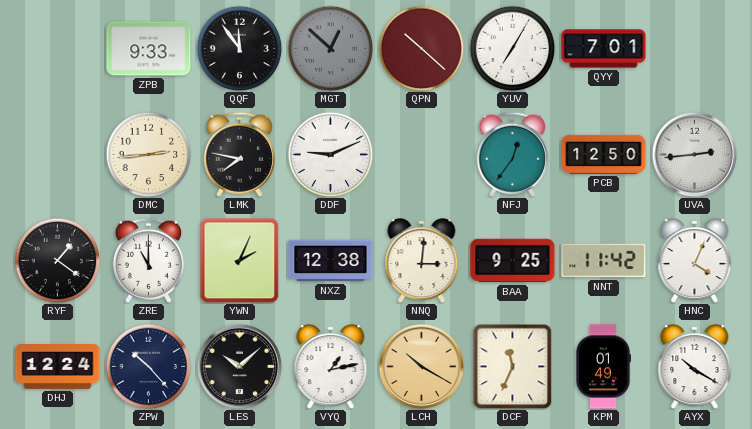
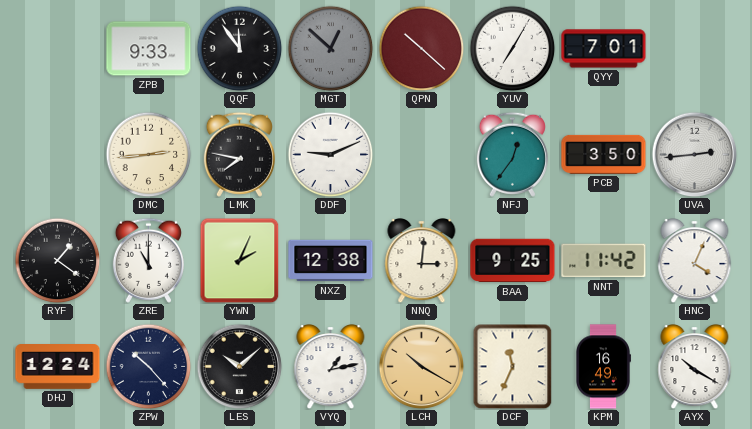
PCB: 12:50 -> 3:50
KPM: 01:49 -> 16:49
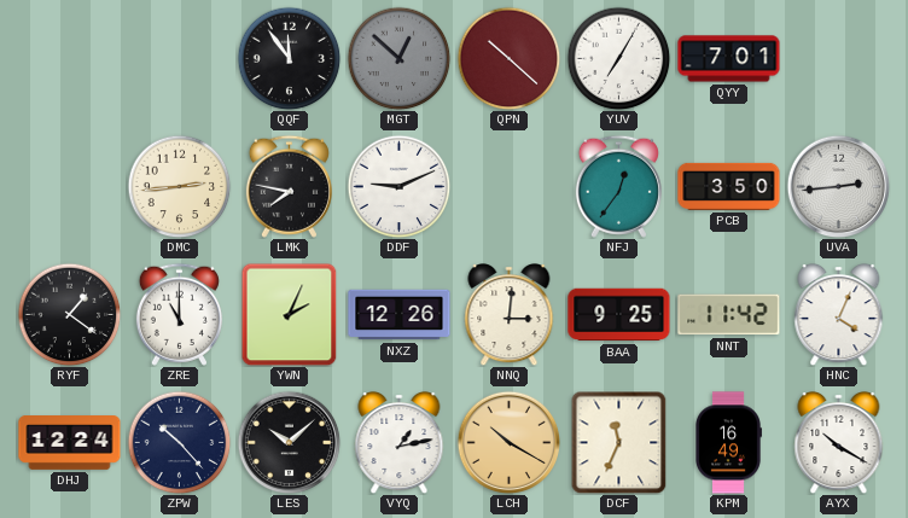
ZPB: 9:33 -> none
NXZ: 12:38 -> 12:26
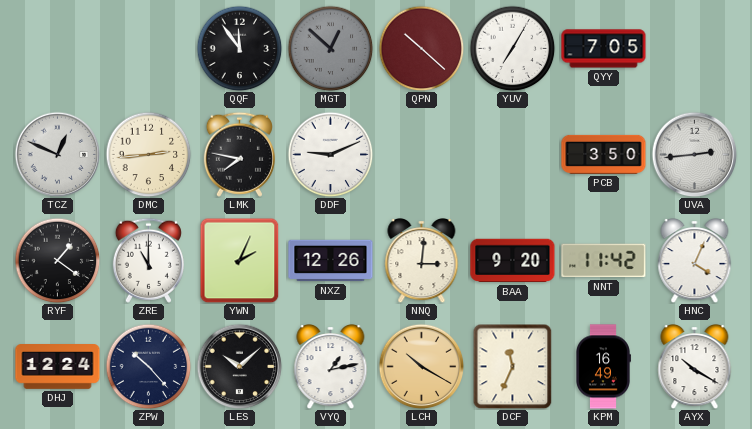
QYY: 7:01 -> 7:05
TCZ: none -> 12:49
NFJ: 12:36 -> none
BAA: 9:25 -> 9:20
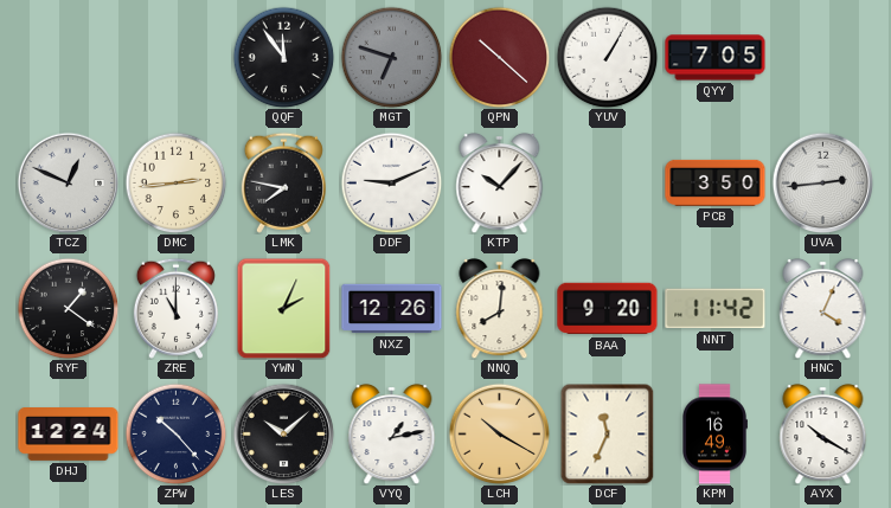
MGT: 12:52 -> 6:48
YUV: 7:05 -> 1:05
KTP: none -> 10:07
NNQ: 3:01 -> 8:01
